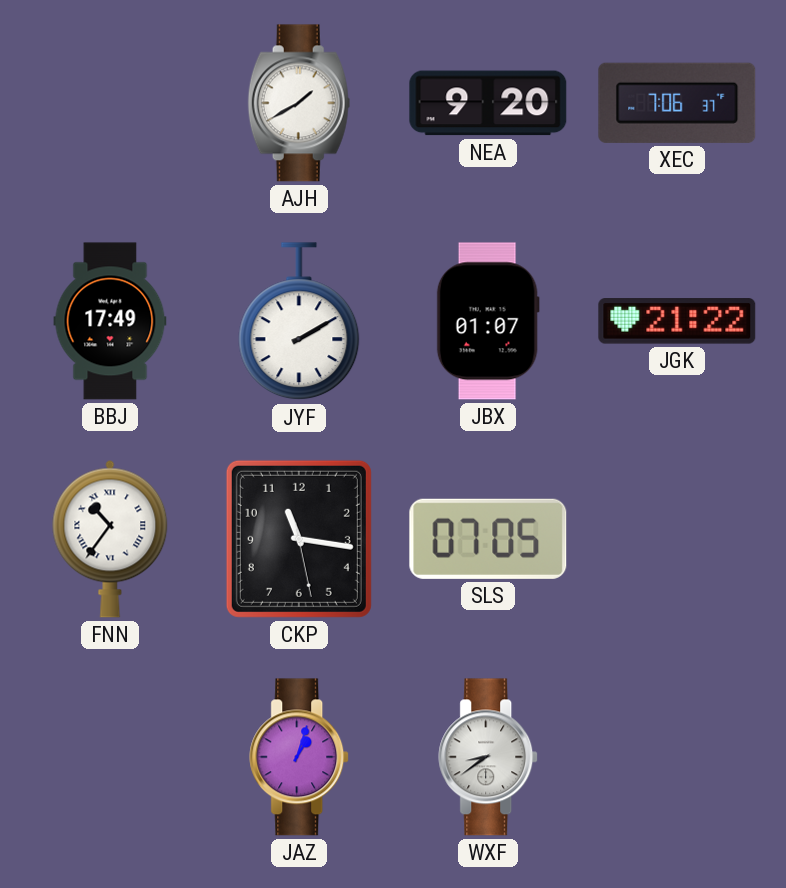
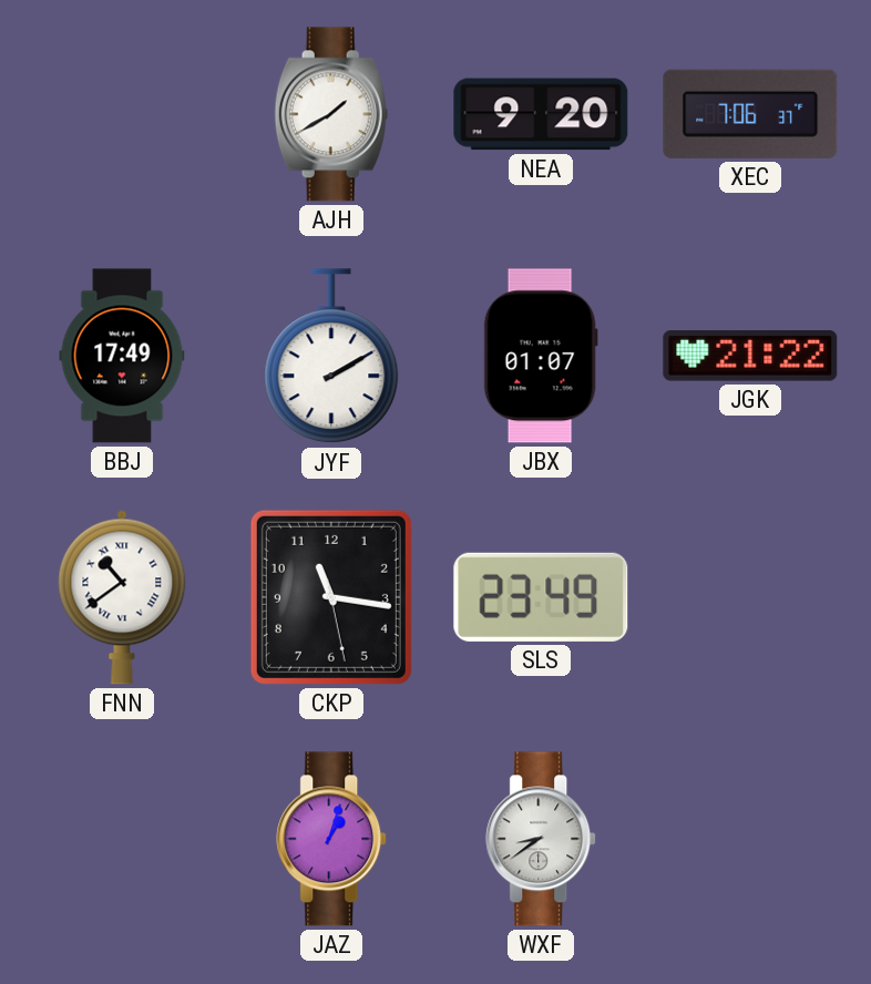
FNN: 10:36 -> 10:39
SLS: 07:05 -> 23:49
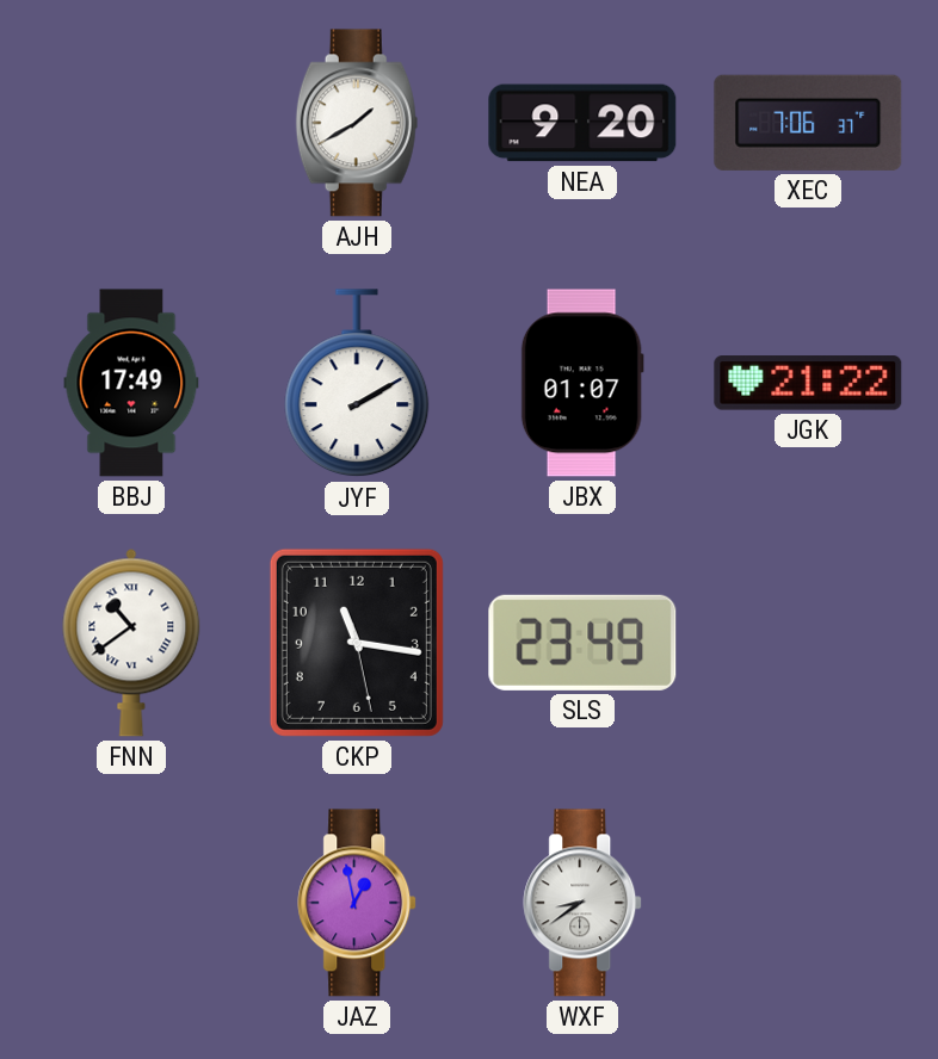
JAZ: 1:03 -> 12:58
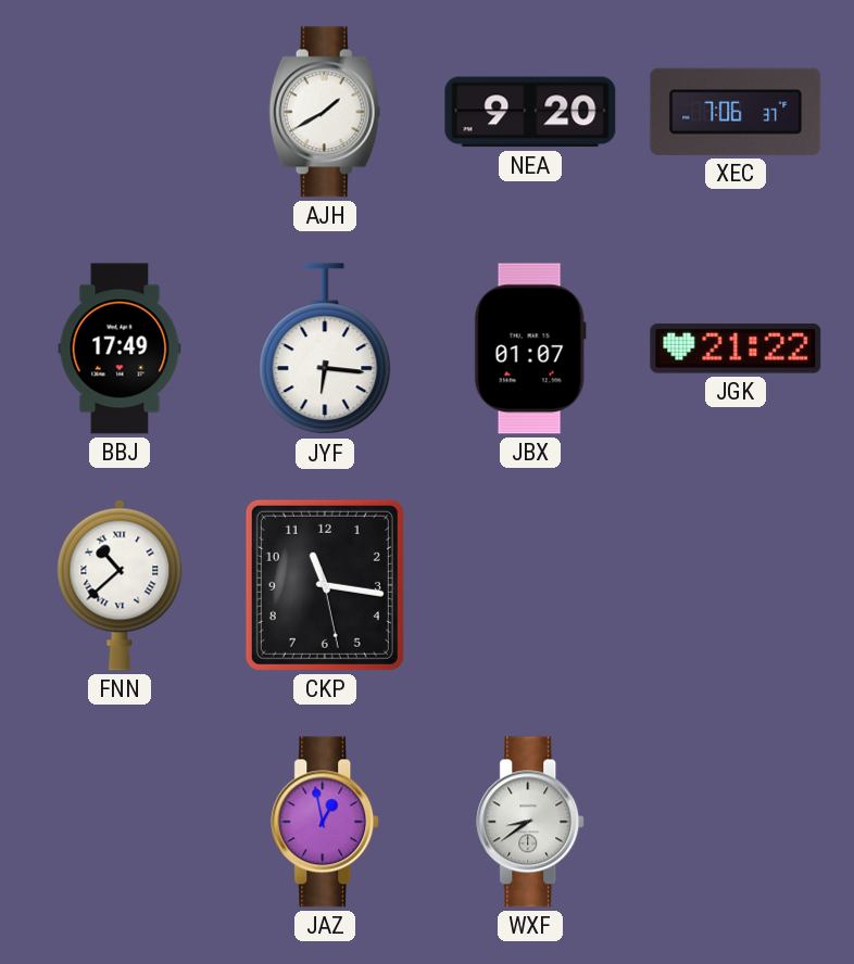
JYF: 2:10 -> 6:16
FNN: 10:39 -> 10:38
SLS: 23:49 -> none
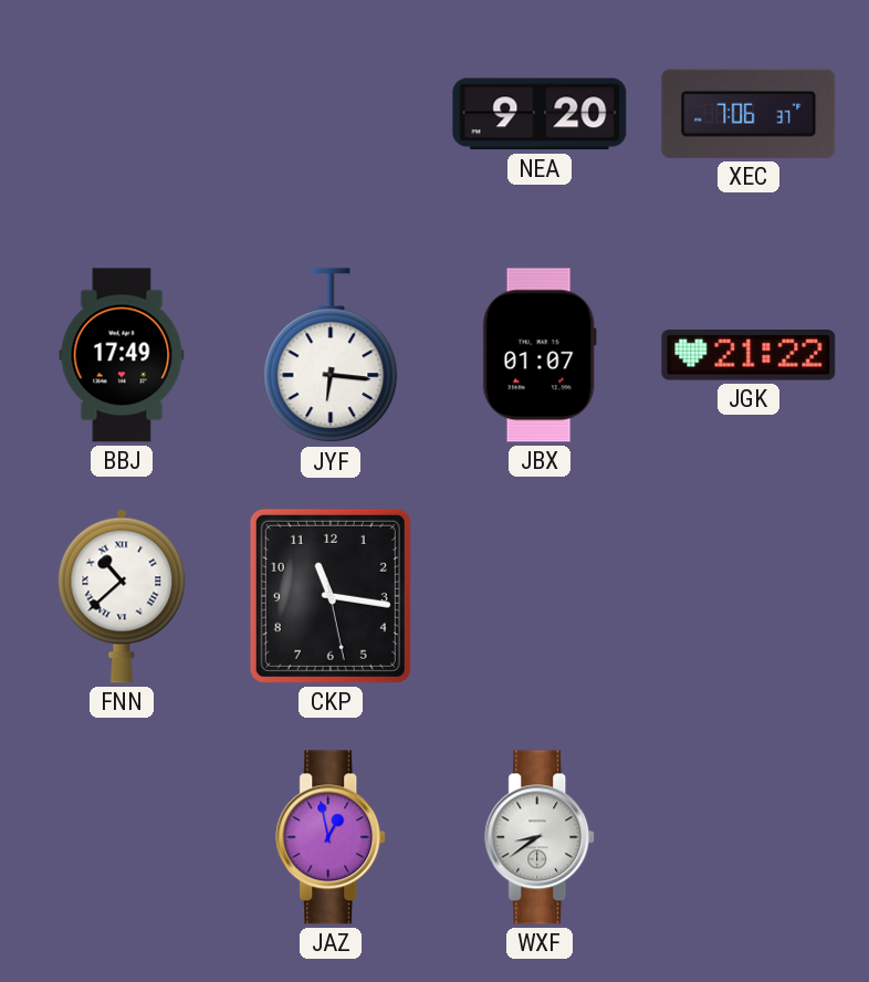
AJH: 1:40 -> none
